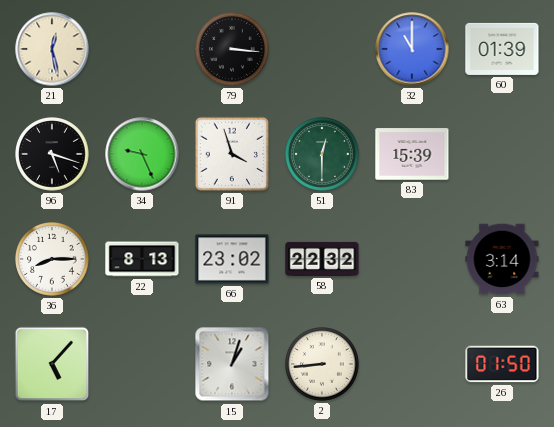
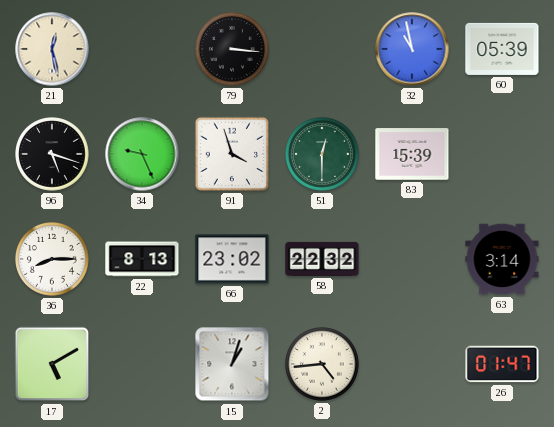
32: 11:00 -> 10:58
60: 01:39 -> 05:39
17: 5:07 -> 5:10
2: 8:44 -> 4:44
26: 01:50 -> 01:47
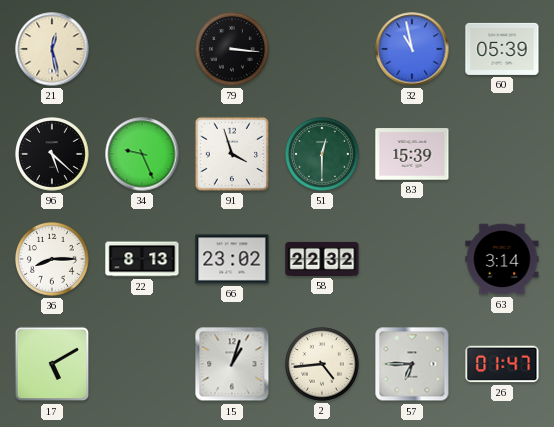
96: 5:18 -> 5:22
57: none -> 6:45
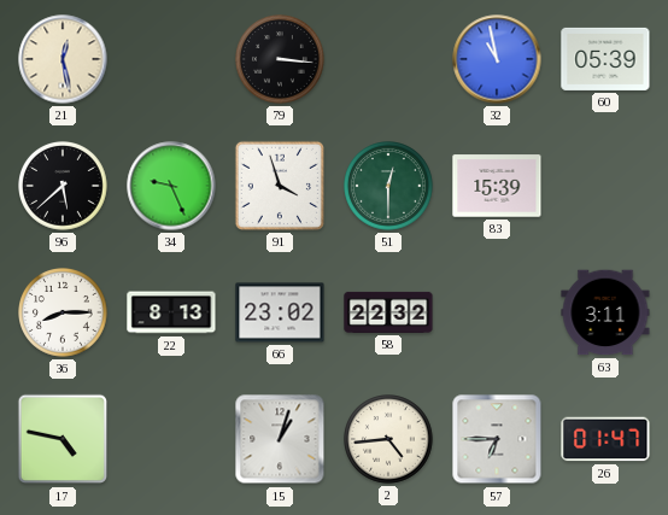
96: 5:22 -> 5:38
63: 3:14 -> 3:11
17: 5:10 -> 4:47
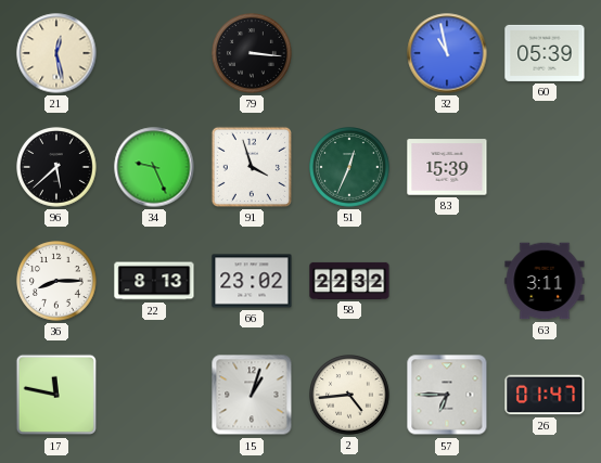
51: 12:30 -> 12:34
17: 4:47 -> 11:47
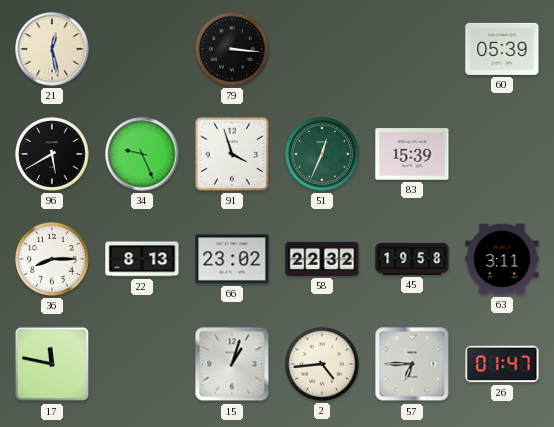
32: 10:58 -> none
96: 5:38 -> 5:40
45: none -> 19:58
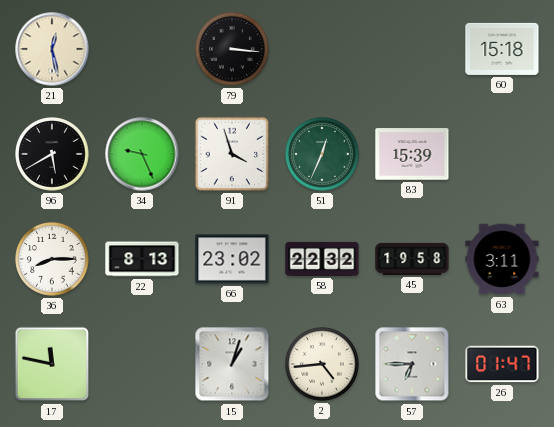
60: 05:39 -> 15:18
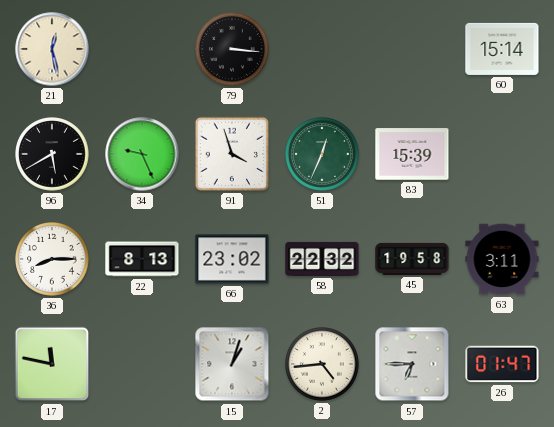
60: 15:18 -> 15:14
